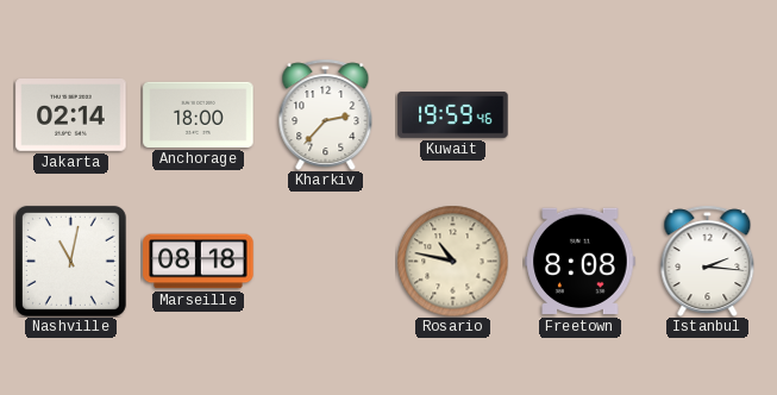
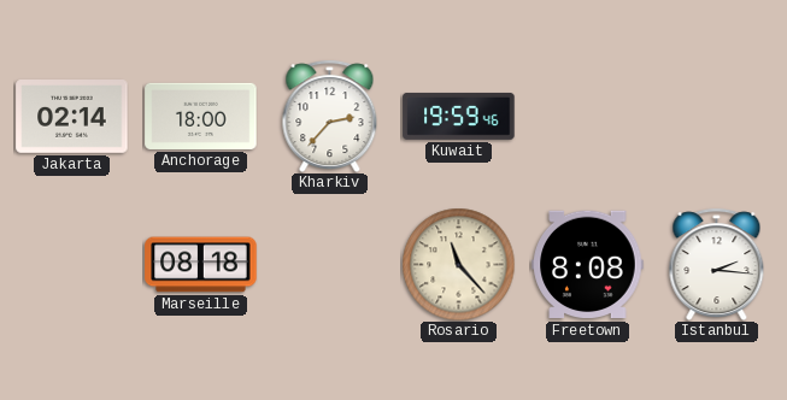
Nashville: 11:02 -> none
Rosario: 10:47 -> 11:23
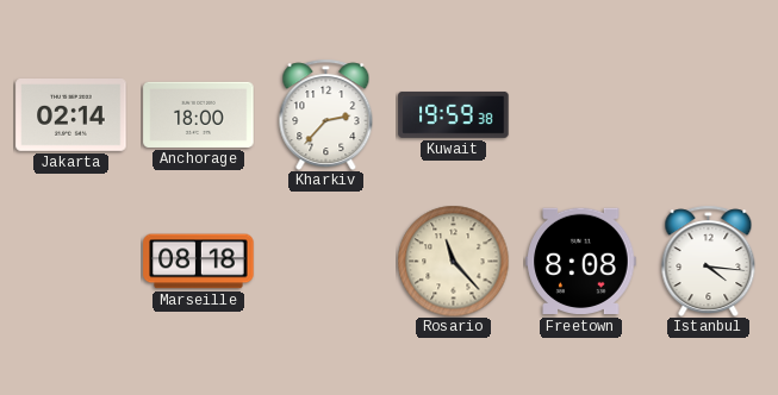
Kuwait: 19:59:46 -> 19:59:38
Istanbul: 2:16 -> 4:16
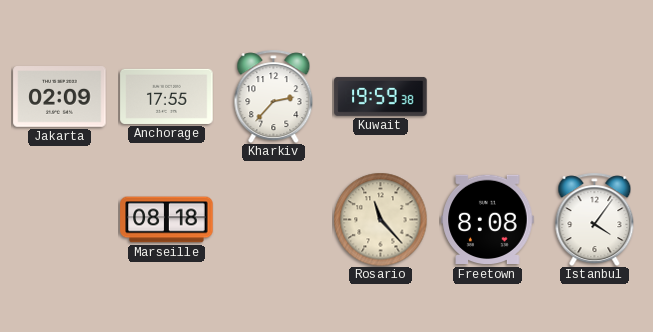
Jakarta: 02:14 -> 02:09
Anchorage: 18:00 -> 17:55
Istanbul: 4:16 -> 4:06
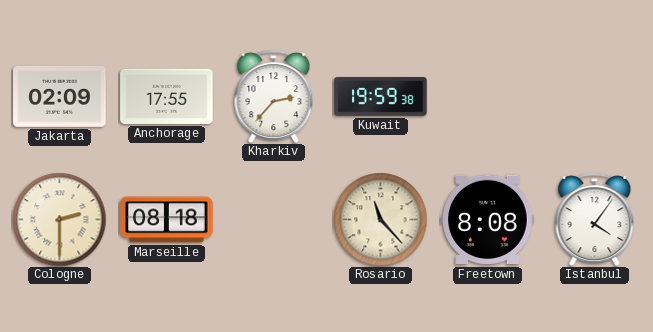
Cologne: none -> 2:30
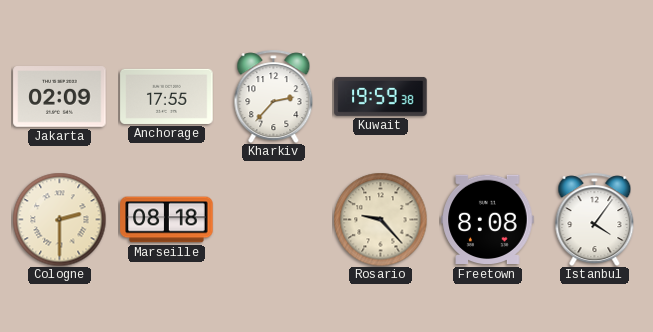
Rosario: 11:23 -> 9:23
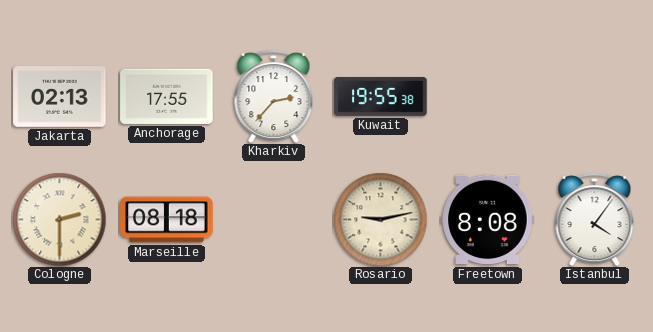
Jakarta: 02:09 -> 02:13
Kuwait: 19:59 -> 19:55
Rosario: 9:23 -> 9:13
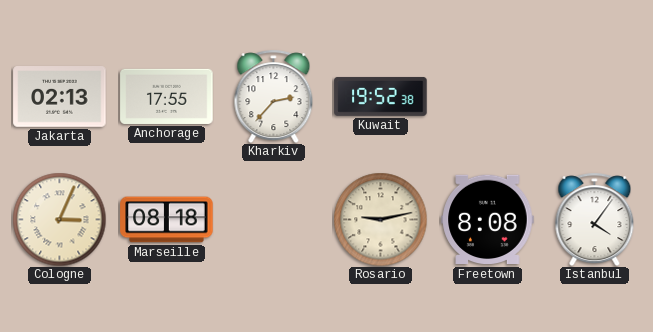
Kuwait: 19:55 -> 19:52
Cologne: 2:30 -> 3:04
